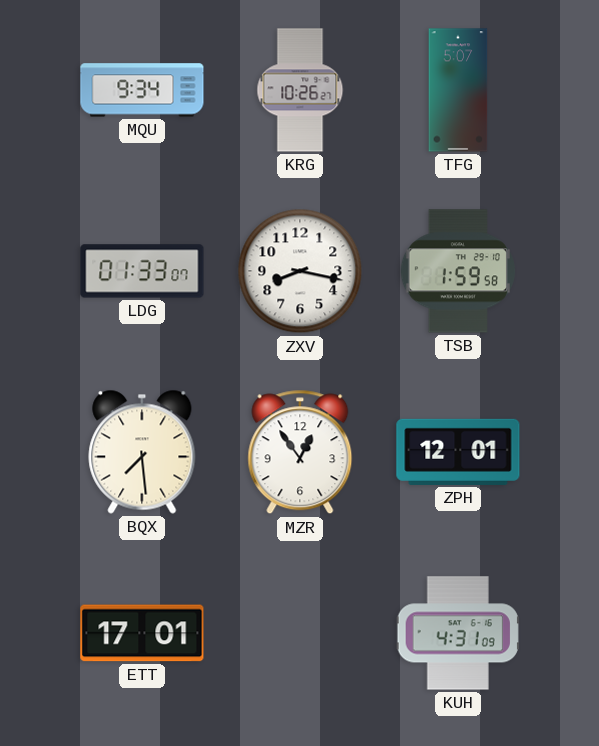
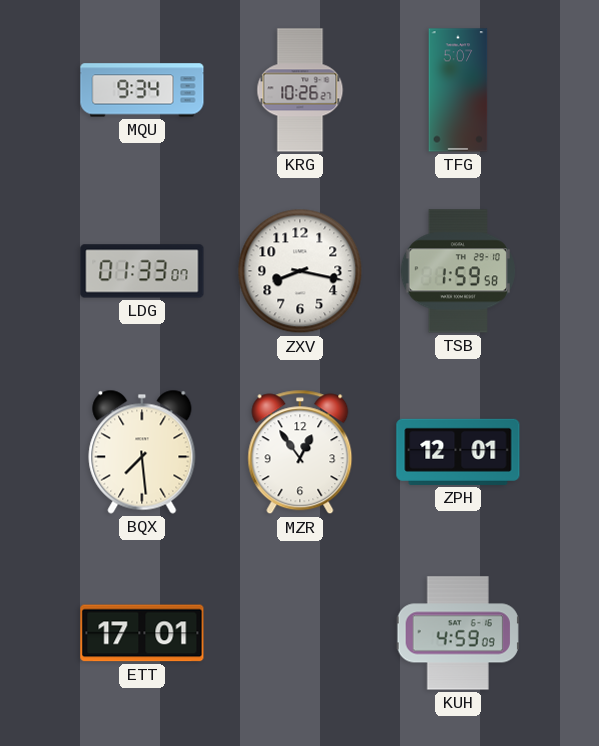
KUH: 4:31 -> 4:59
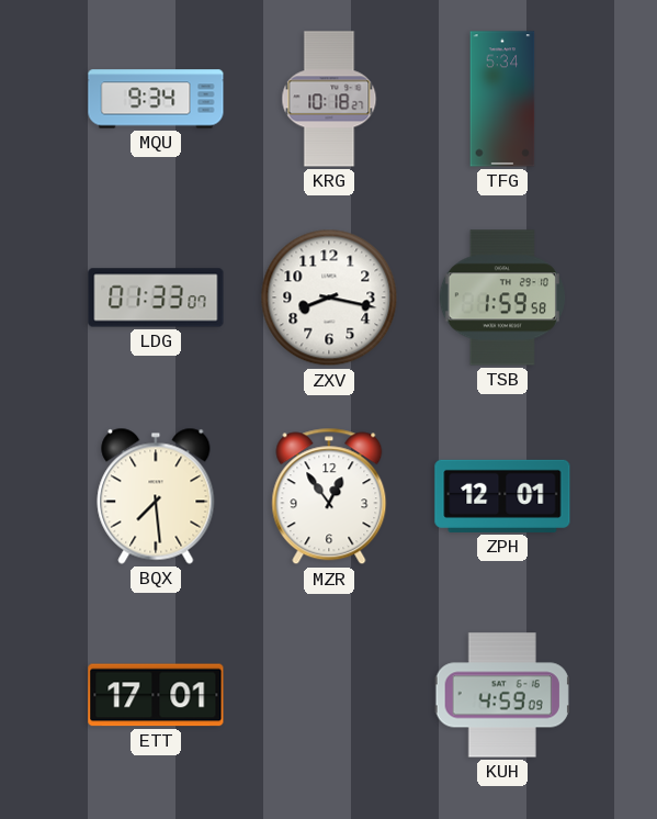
KRG: 10:26 -> 10:18
TFG: 5:07 -> 5:34
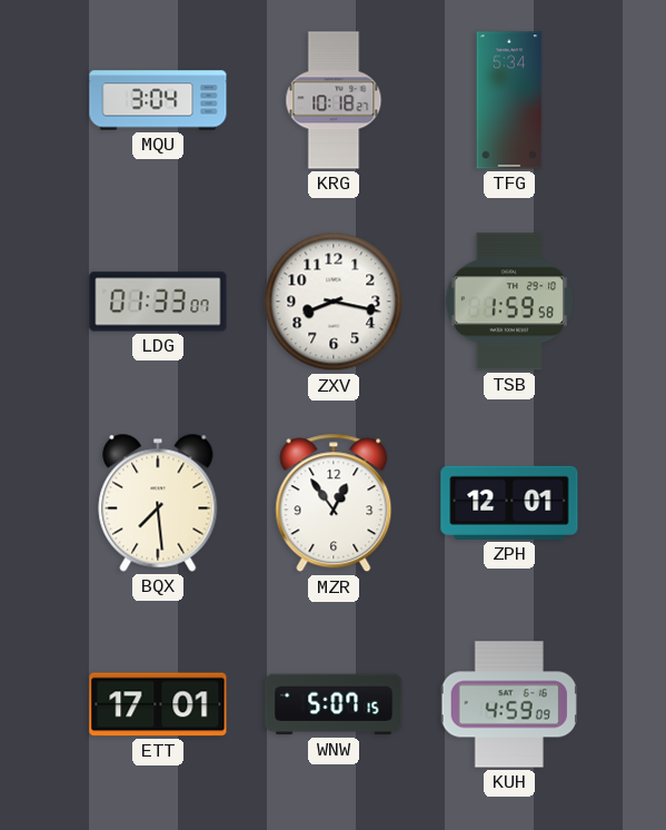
MQU: 9:34 -> 3:04
WNW: none -> 5:07
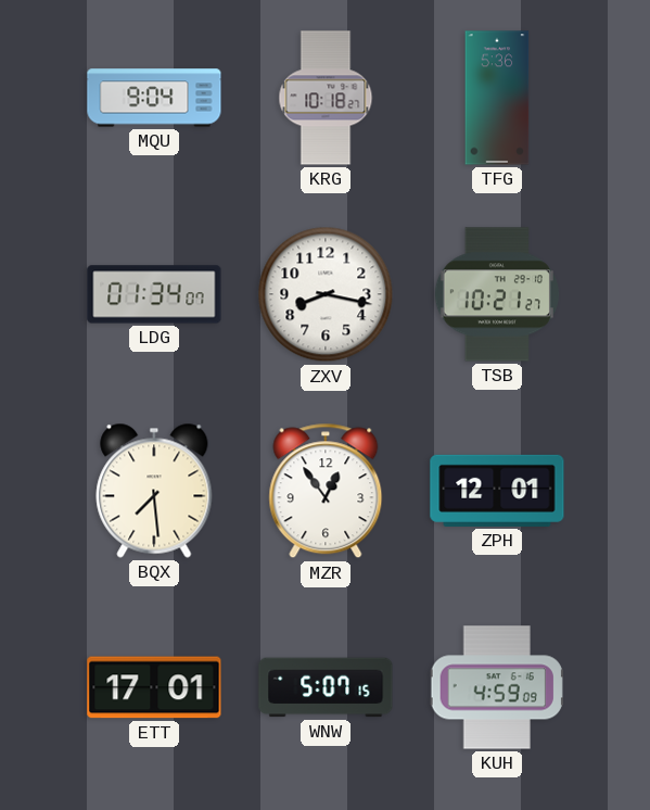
MQU: 3:04 -> 9:04
TFG: 5:34 -> 5:36
LDG: 01:33 -> 01:34
TSB: 1:59 -> 10:21
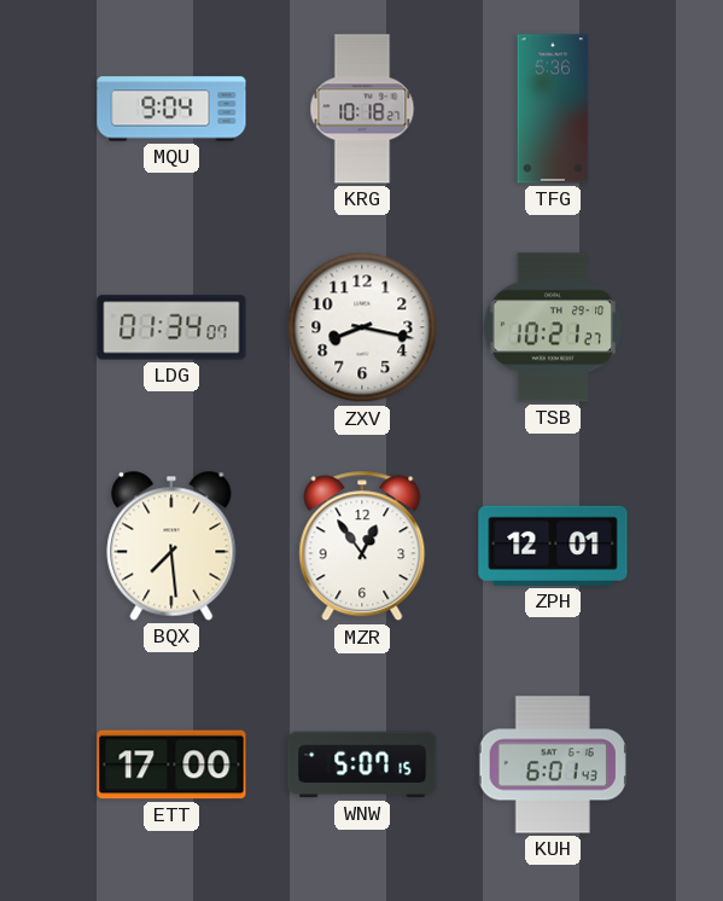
ETT: 17:01 -> 17:00
KUH: 4:59 -> 6:01
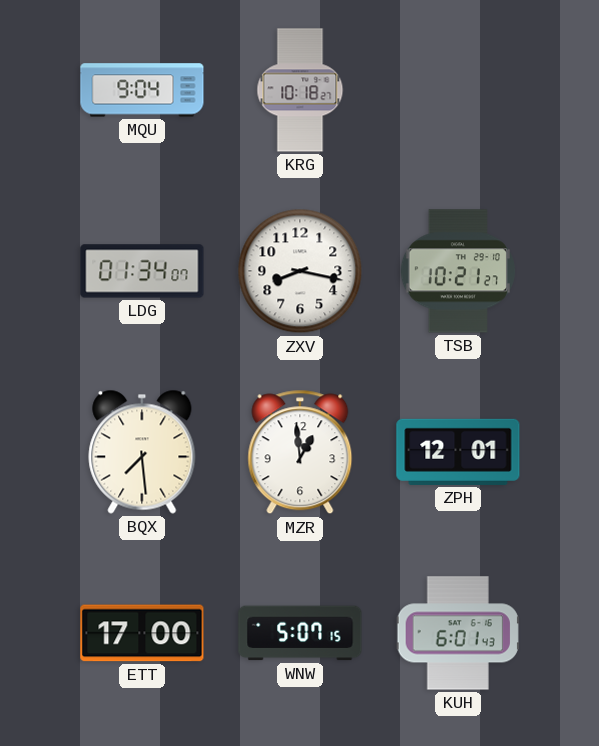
TFG: 5:36 -> none
MZR: 12:54 -> 12:59
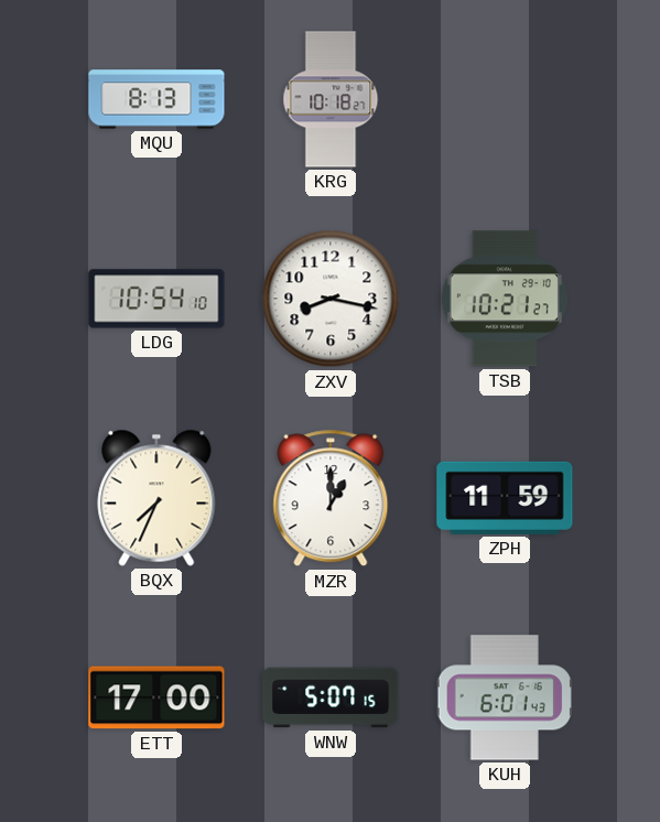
MQU: 9:04 -> 8:13
LDG: 01:34 -> 10:54
BQX: 7:29 -> 7:34
MZR: 12:59 -> 1:00
ZPH: 12:01 -> 11:59
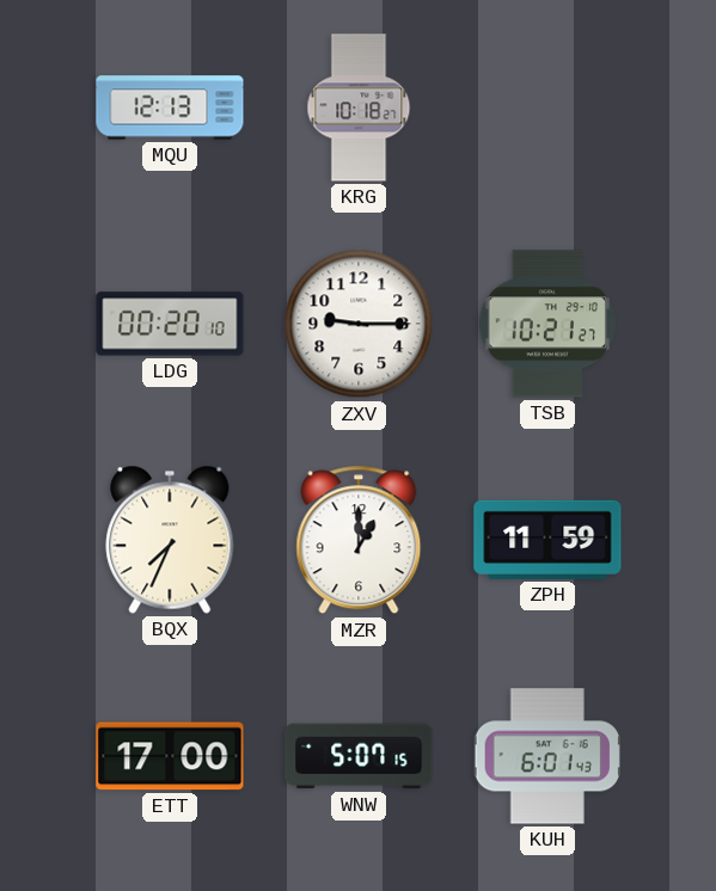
MQU: 8:13 -> 12:13
LDG: 10:54 -> 00:20
ZXV: 8:17 -> 9:15
